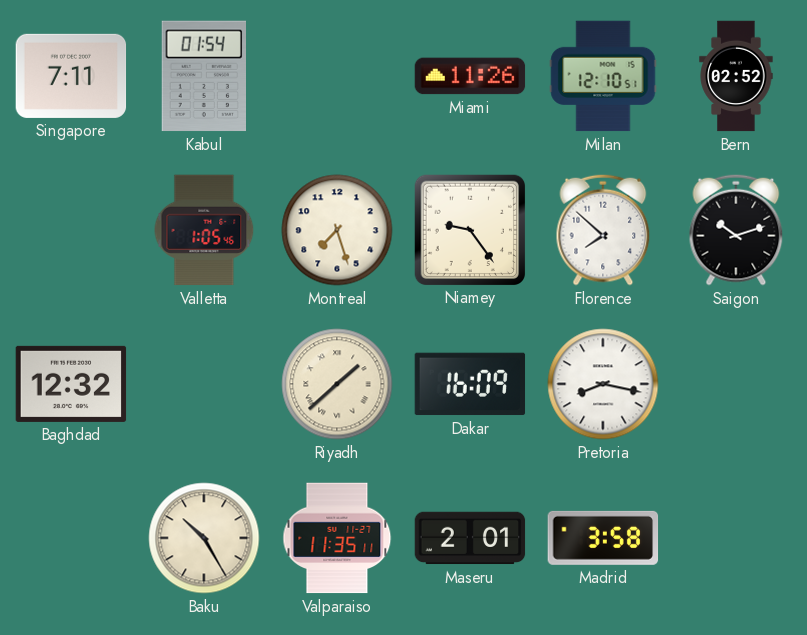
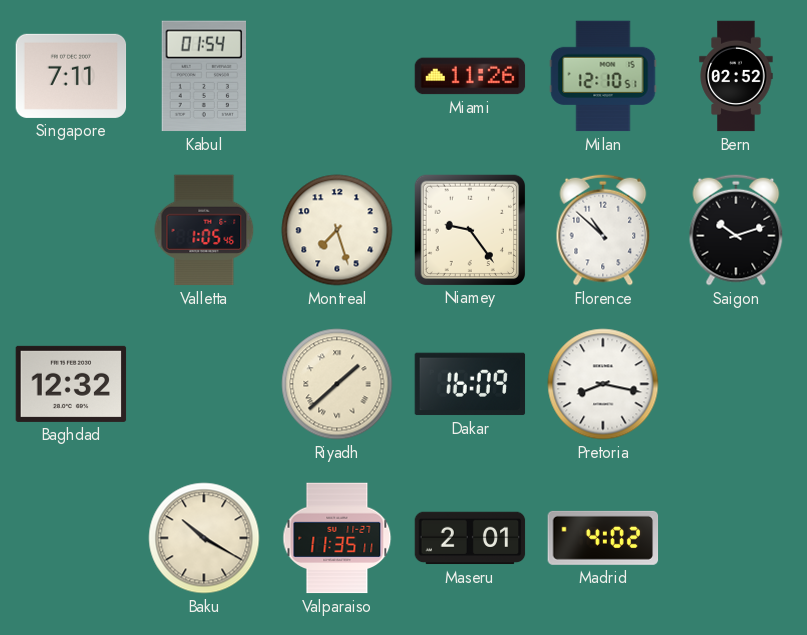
Florence: 7:52 -> 10:52
Baku: 10:25 -> 10:20
Madrid: 3:58 -> 4:02
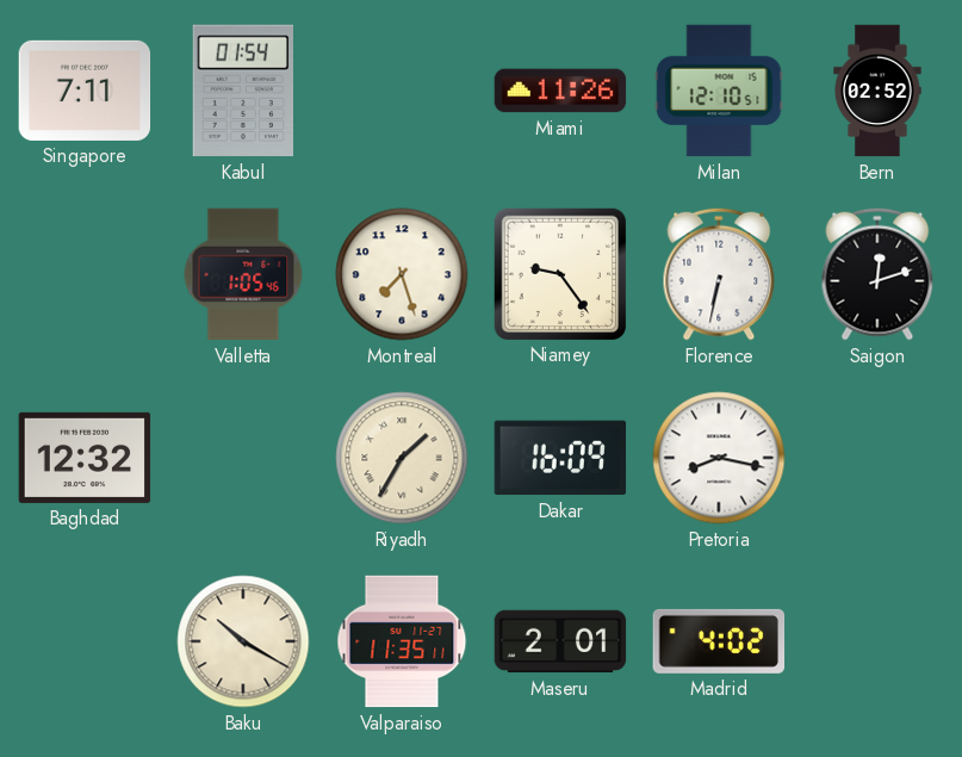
Florence: 10:52 -> 6:32
Saigon: 10:12 -> 12:12
Riyadh: 1:38 -> 1:35
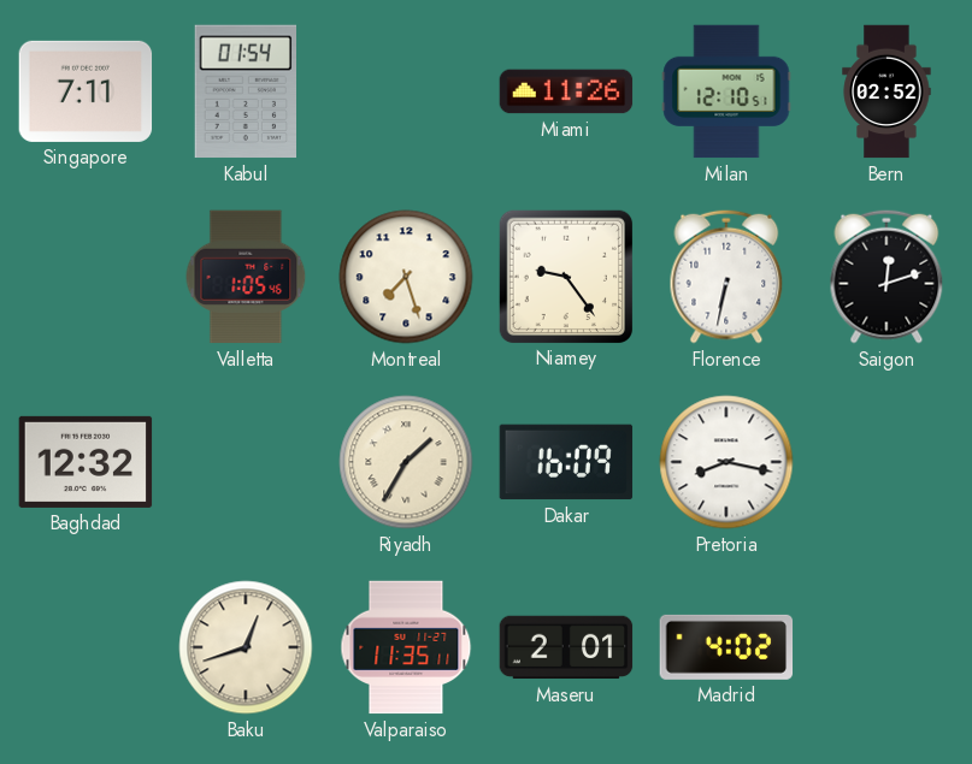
Baku: 10:20 -> 12:42
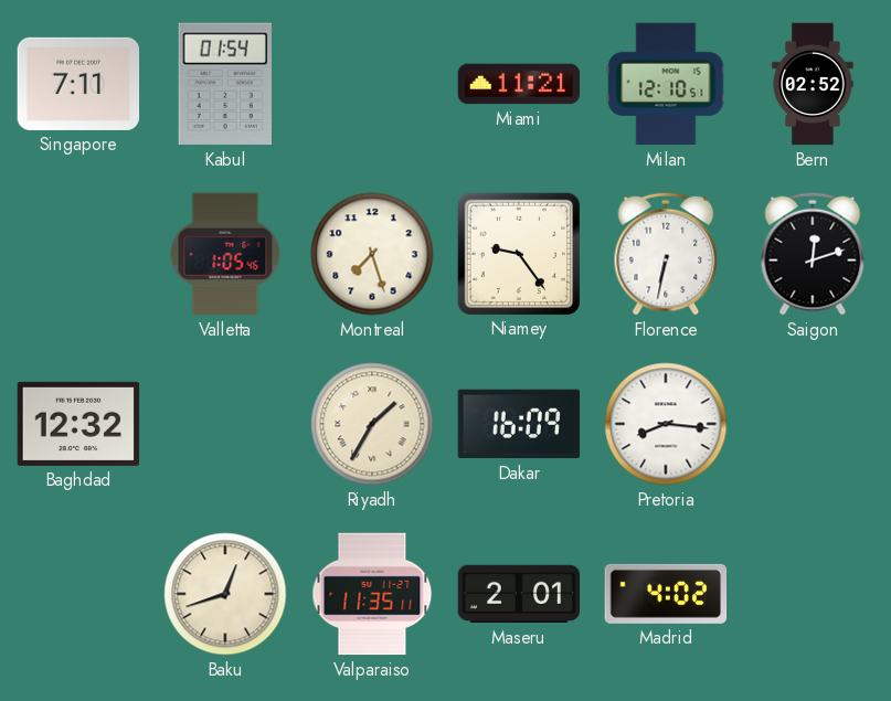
Miami: 11:26 -> 11:21
Pretoria: 8:17 -> 8:16
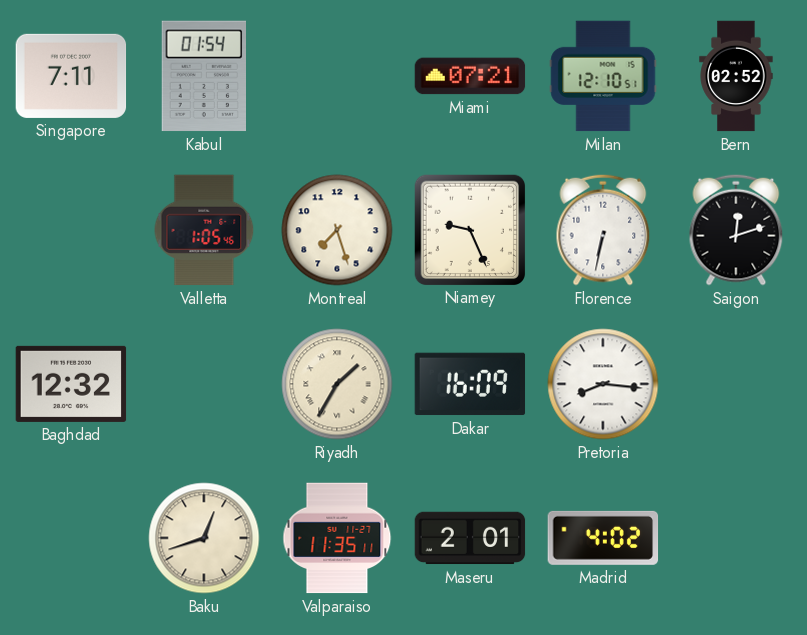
Miami: 11:21 -> 07:21
Niamey: 9:24 -> 9:26
